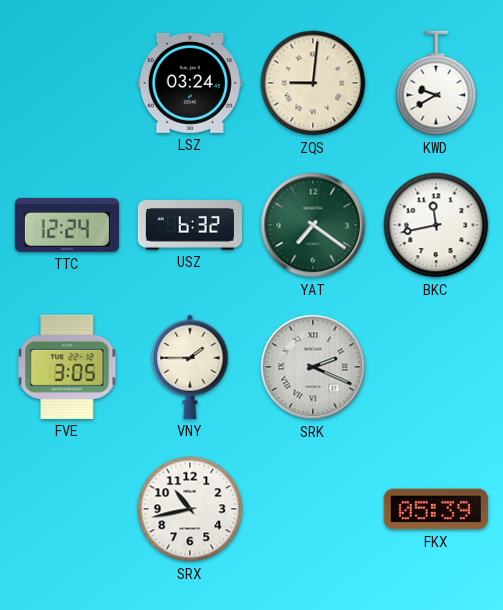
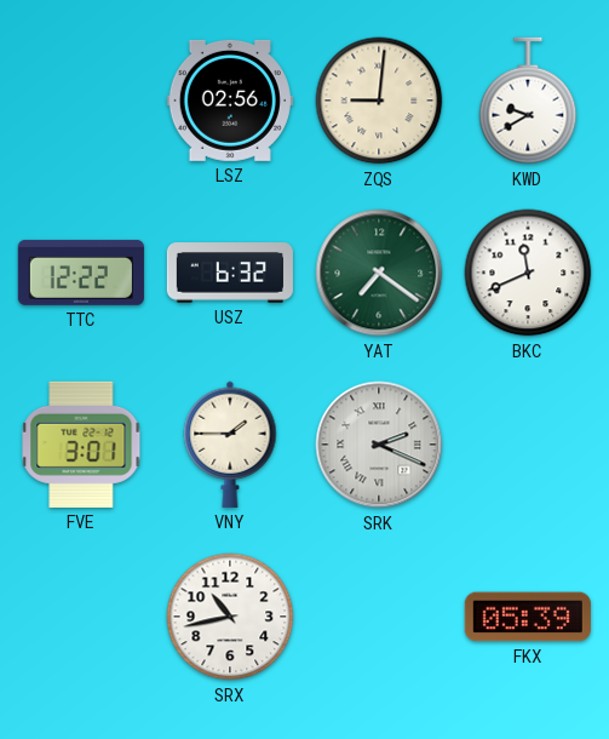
LSZ: 03:24 -> 02:56
TTC: 12:24 -> 12:22
BKC: 11:43 -> 11:41
FVE: 3:05 -> 3:01
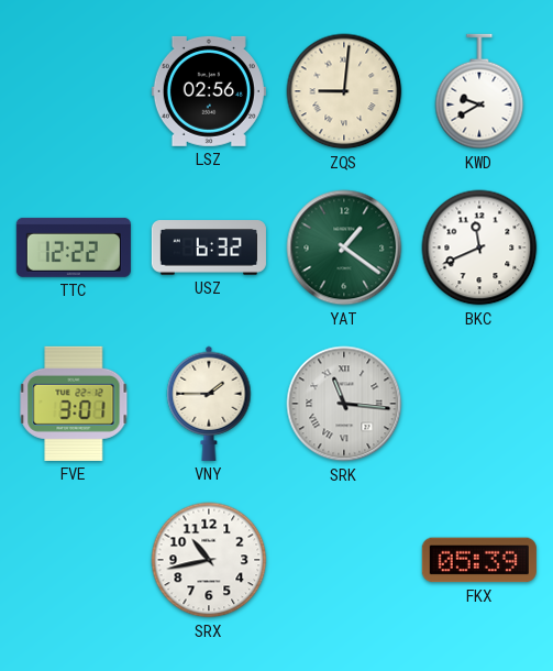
YAT: 7:21 -> 1:21
SRK: 2:19 -> 11:16
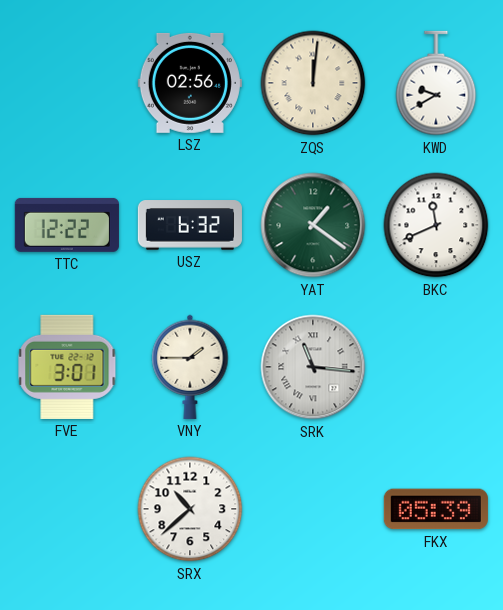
ZQS: 9:01 -> 12:01
SRX: 10:43 -> 10:38
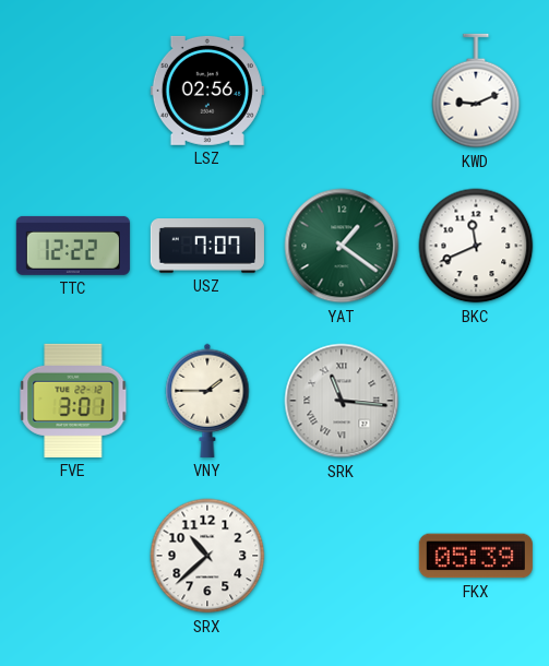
ZQS: 12:01 -> none
KWD: 9:40 -> 9:11
USZ: 6:32 -> 7:07
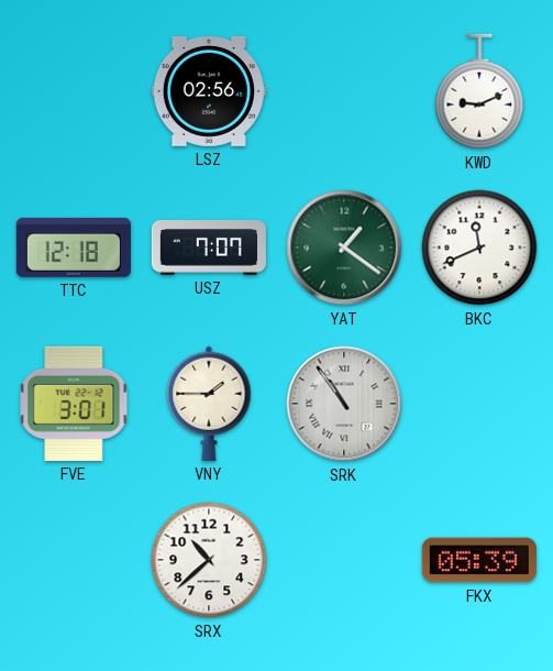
TTC: 12:22 -> 12:18
SRK: 11:16 -> 10:54
